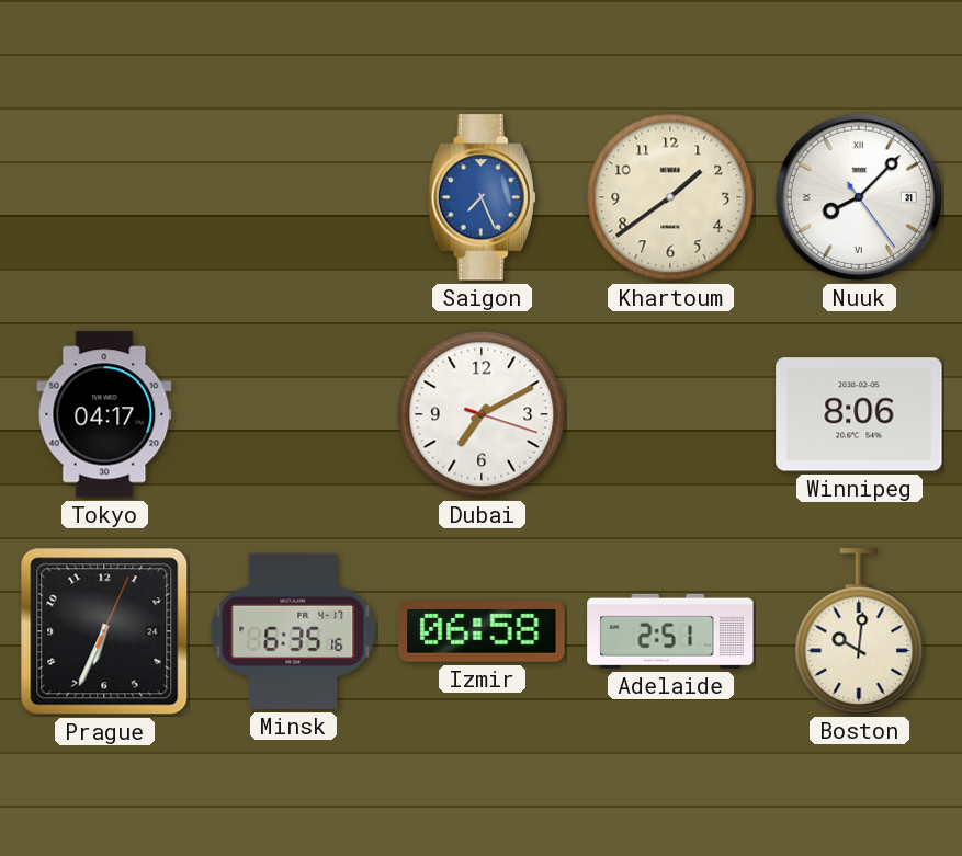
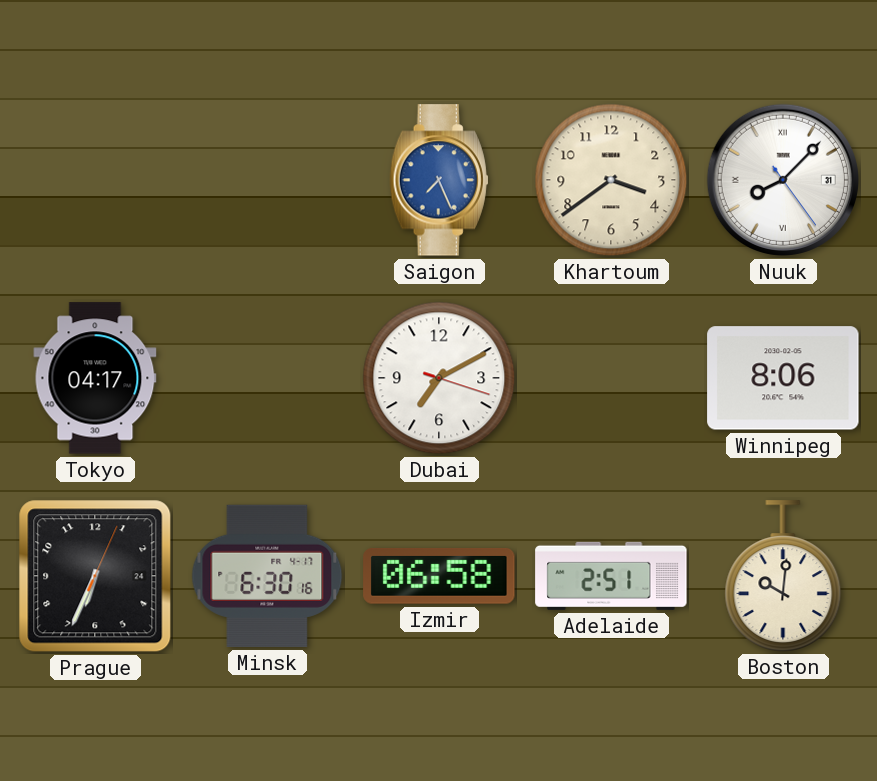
Khartoum: 1:39 -> 3:39
Minsk: 6:35 -> 6:30
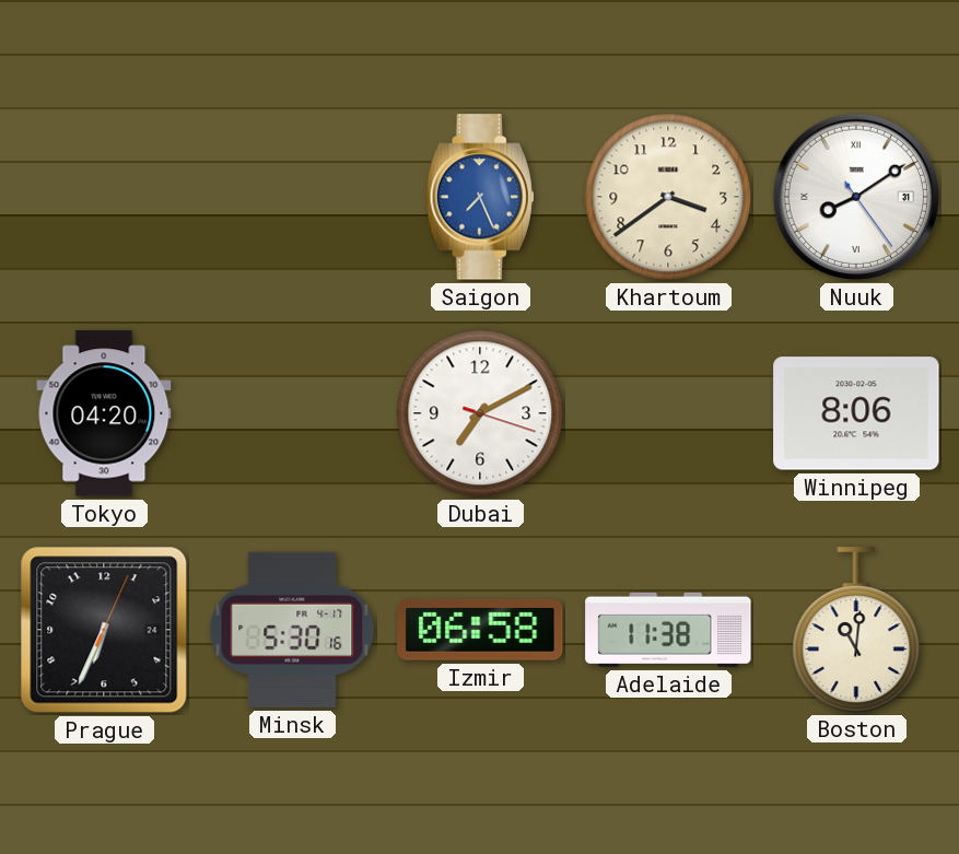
Nuuk: 8:07 -> 8:09
Tokyo: 04:17 -> 04:20
Minsk: 6:30 -> 5:30
Adelaide: 2:51 -> 11:38
Boston: 10:01 -> 11:01
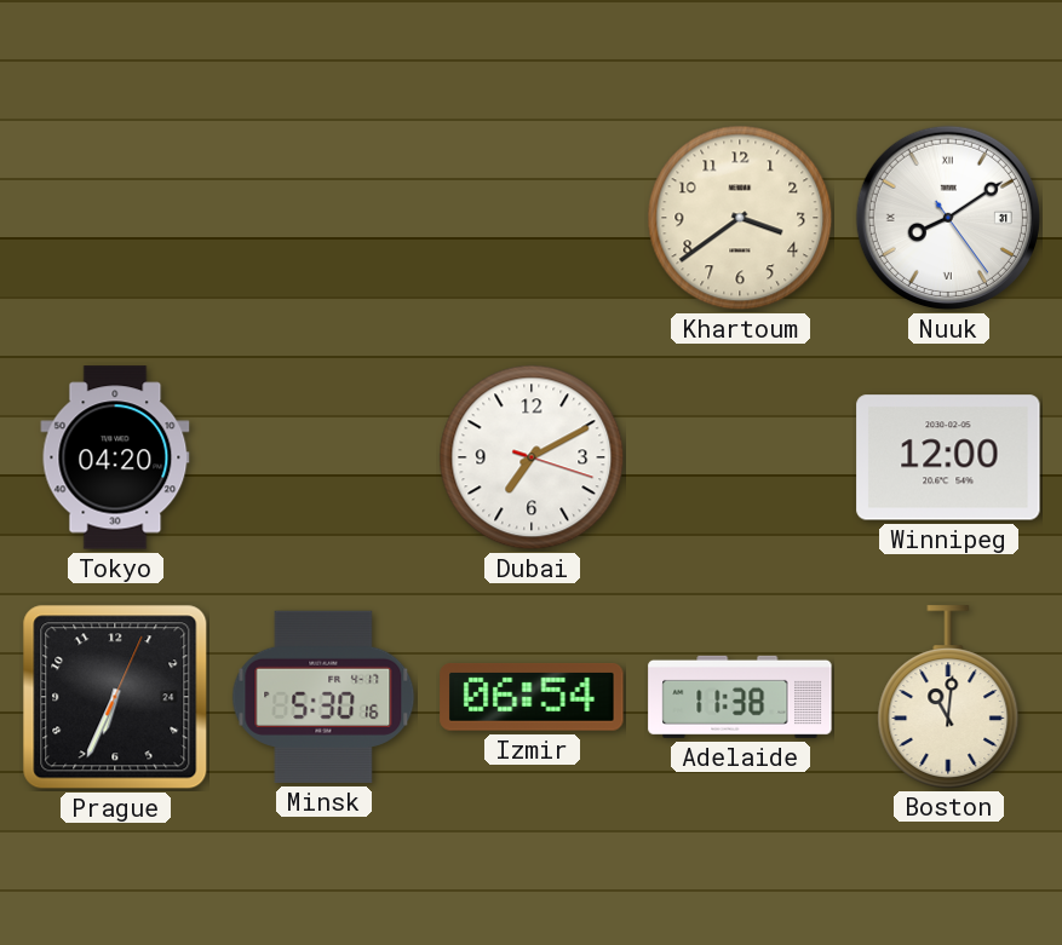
Saigon: 7:26 -> none
Winnipeg: 8:06 -> 12:00
Izmir: 06:58 -> 06:54
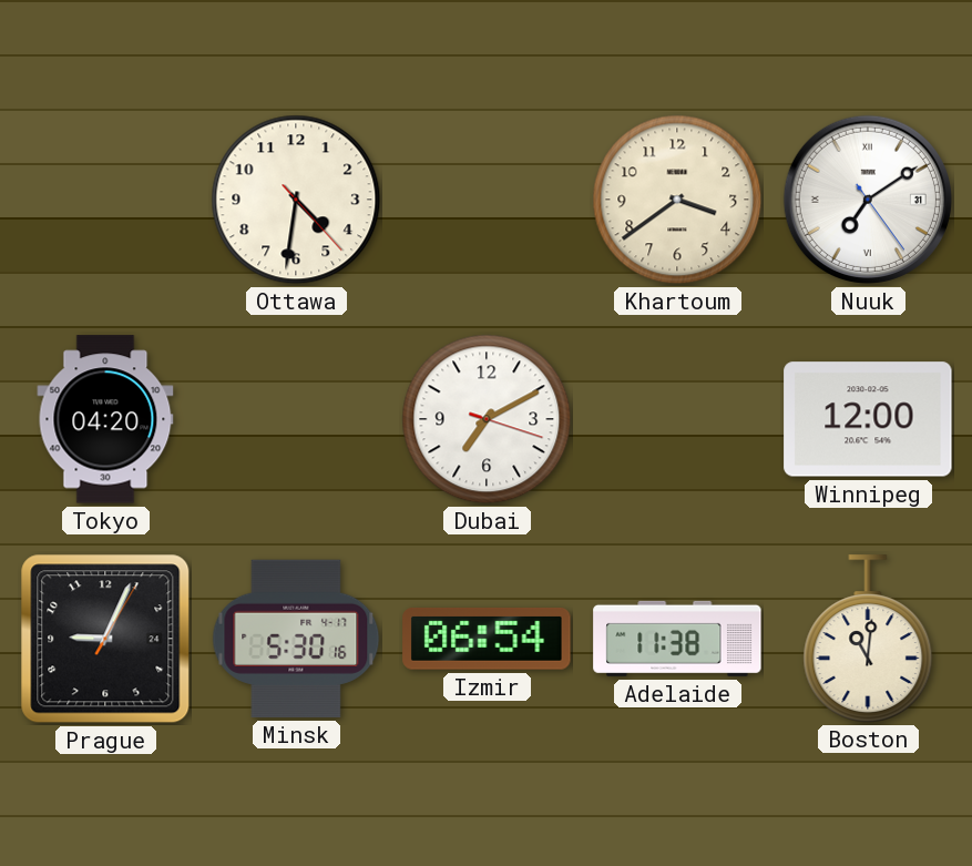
Ottawa: none -> 4:31
Nuuk: 8:09 -> 7:09
Prague: 6:34 -> 9:04
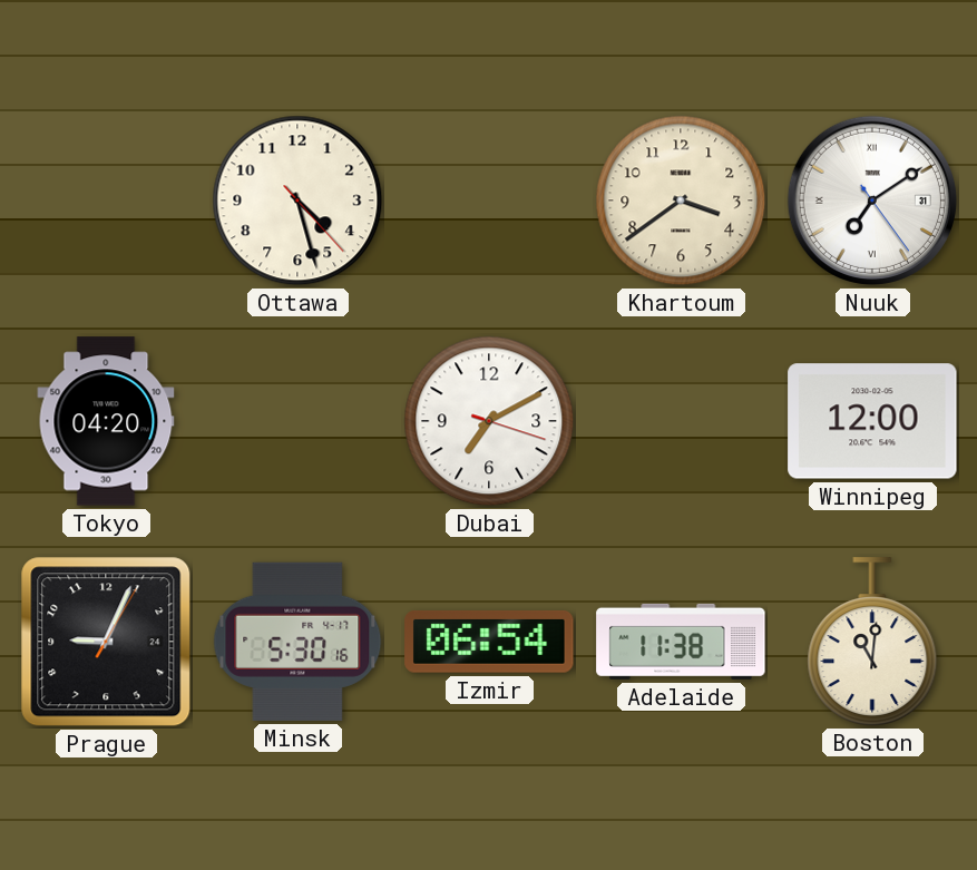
Ottawa: 4:31 -> 4:27
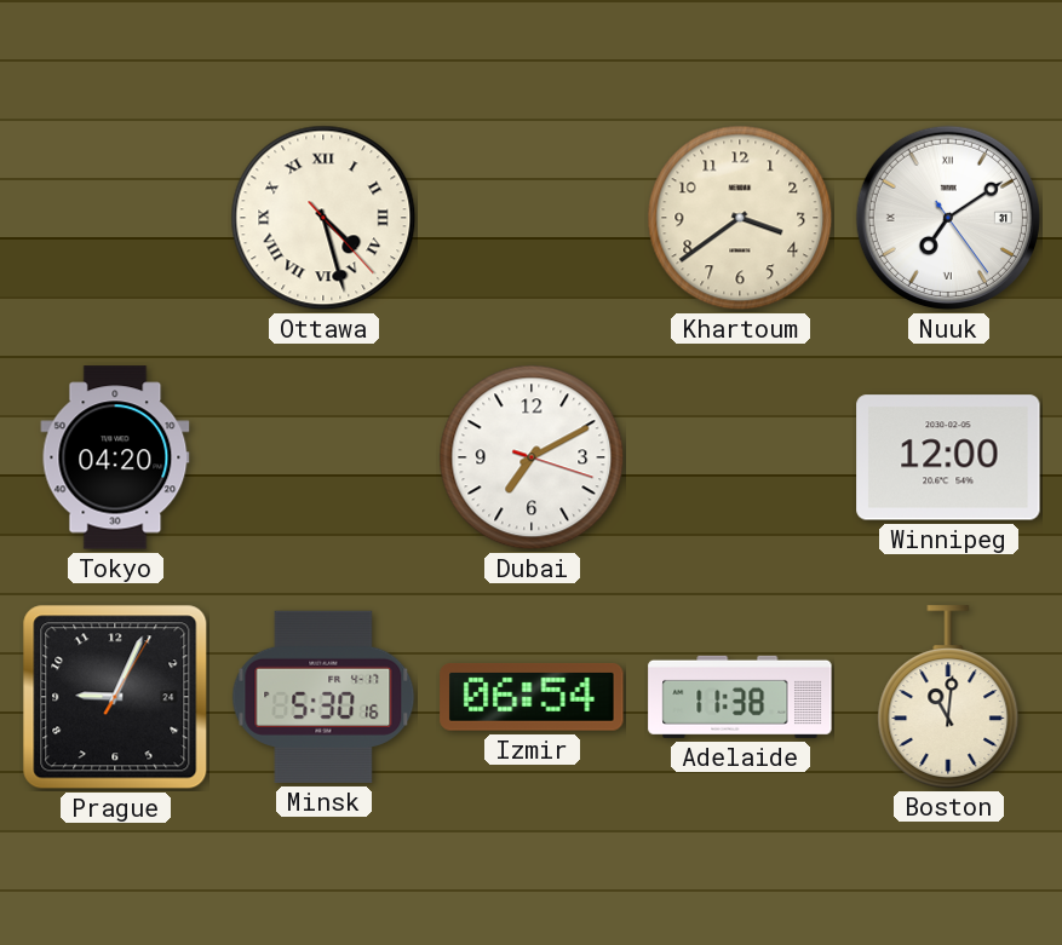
Ottawa numerals: Arabic -> Roman
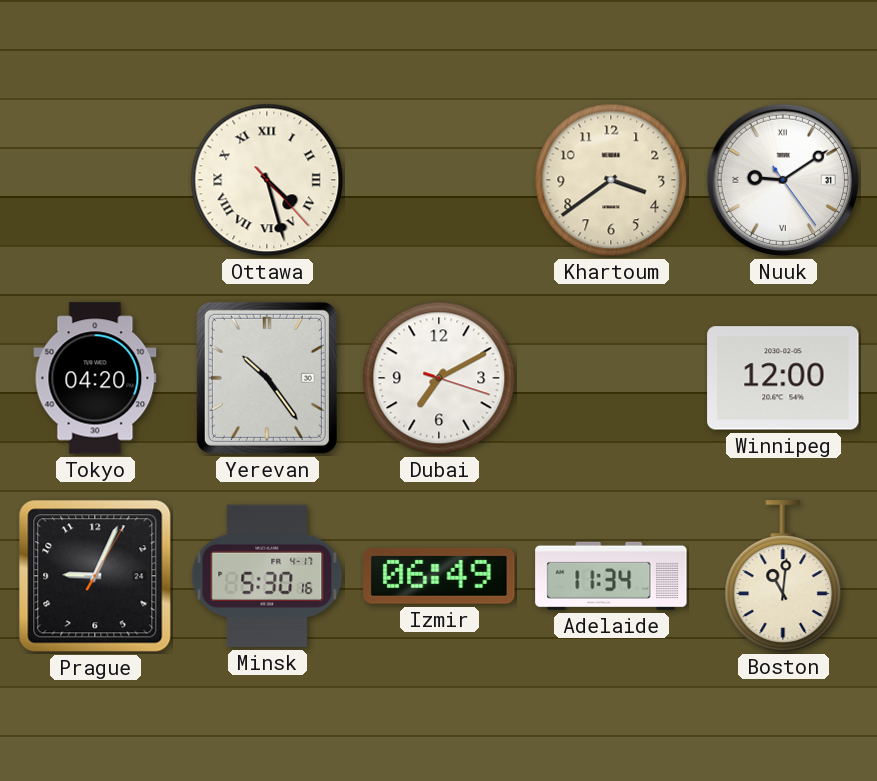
Nuuk: 7:09 -> 9:09
Yerevan: none -> 10:24
Izmir: 06:54 -> 06:49
Adelaide: 11:38 -> 11:34
